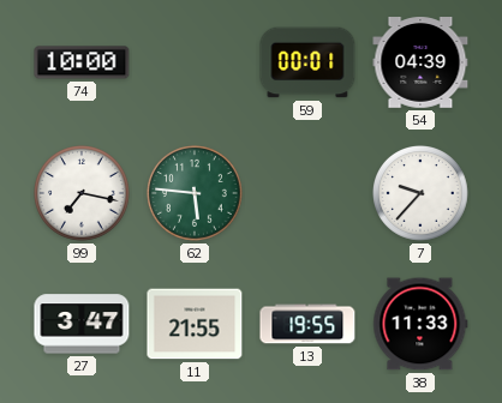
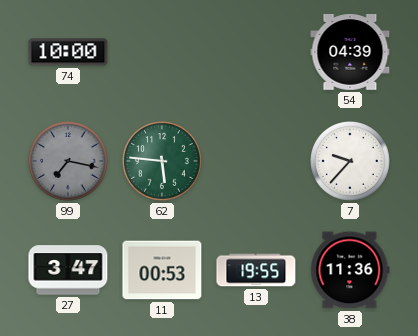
59: 00:01 -> none
99 dial: white -> grey
11: 21:55 -> 00:53
38: 11:33 -> 11:36
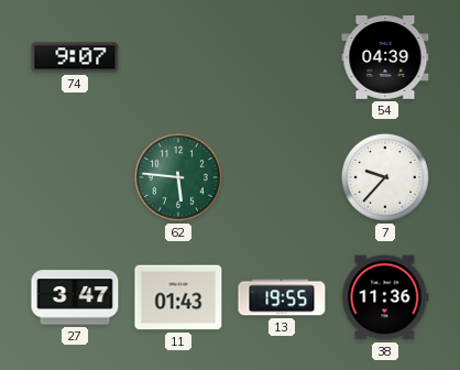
74: 10:00 -> 9:07
99: 7:17 -> none
11: 00:53 -> 01:43
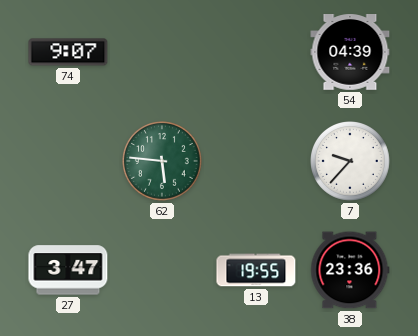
11: 01:43 -> none
38: 11:36 -> 23:36
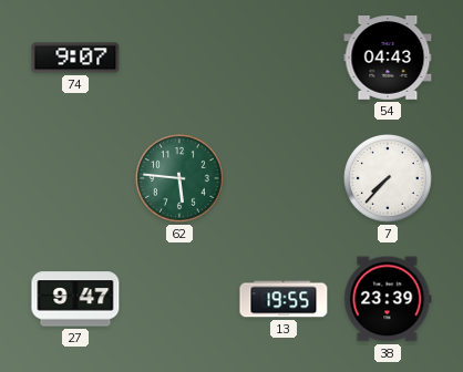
54: 04:39 -> 04:43
7: 9:37 -> 7:37
27: 3:47 -> 9:47
38: 23:36 -> 23:39
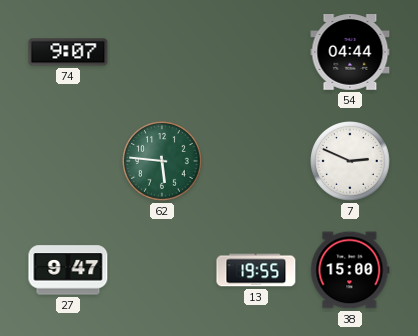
54: 04:43 -> 04:44
7: 7:37 -> 2:49
38: 23:39 -> 15:00
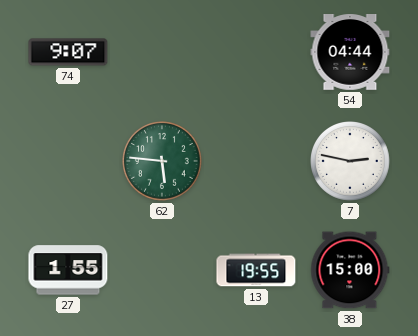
7: 2:49 -> 2:47
27: 9:47 -> 1:55
